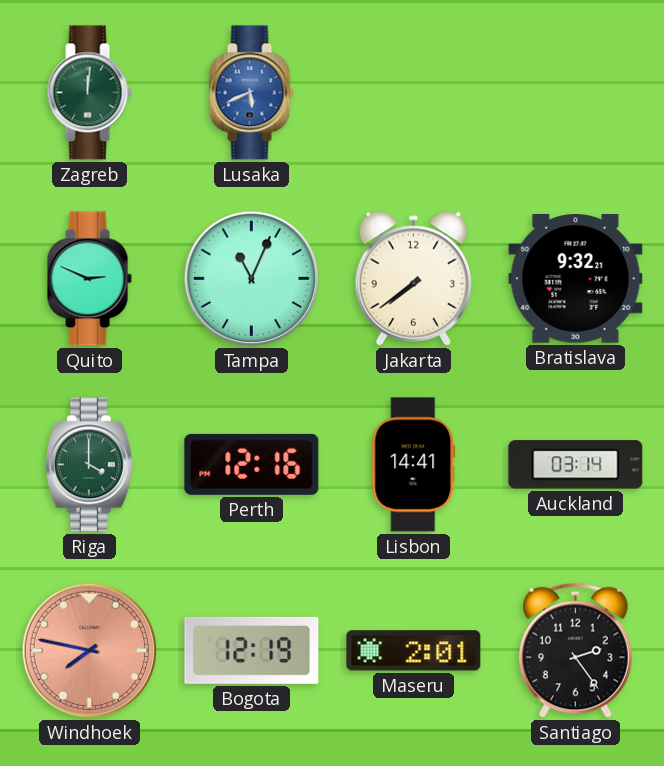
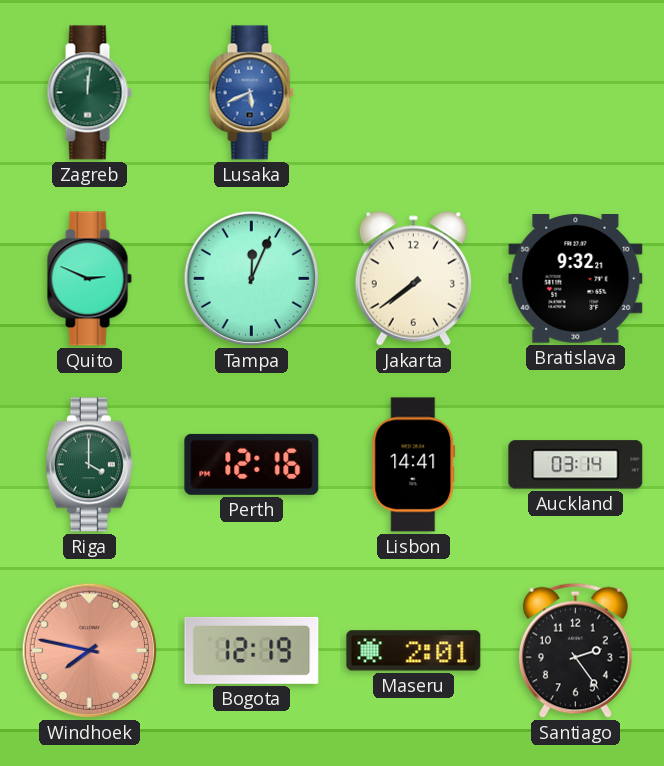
Tampa: 11:04 -> 12:04
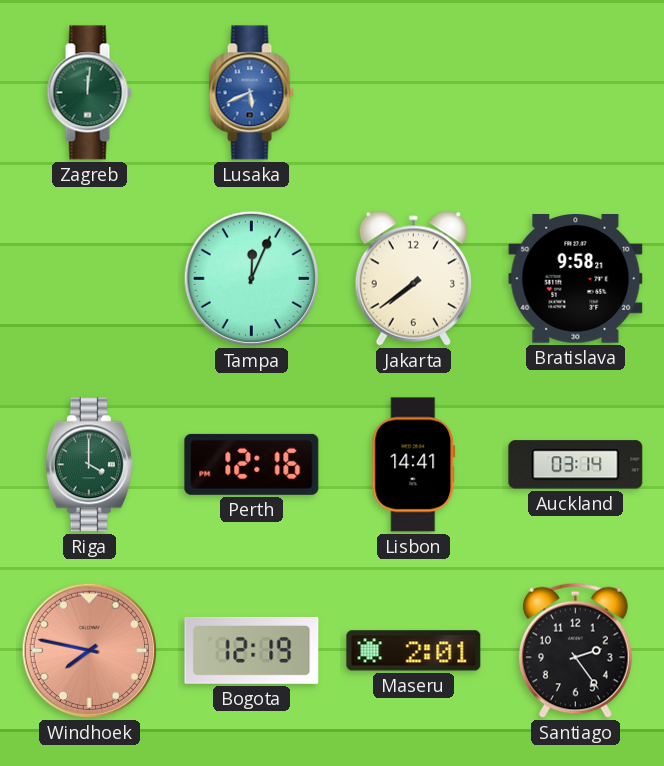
Quito: 2:49 -> none
Bratislava: 9:32 -> 9:58
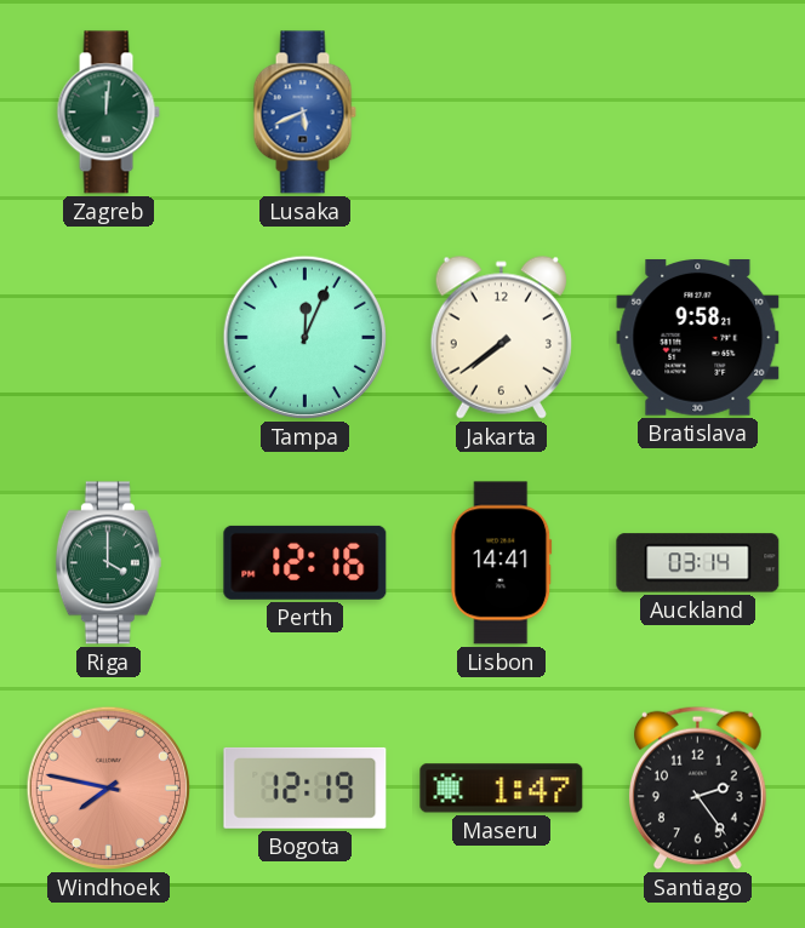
Maseru: 2:01 -> 1:47
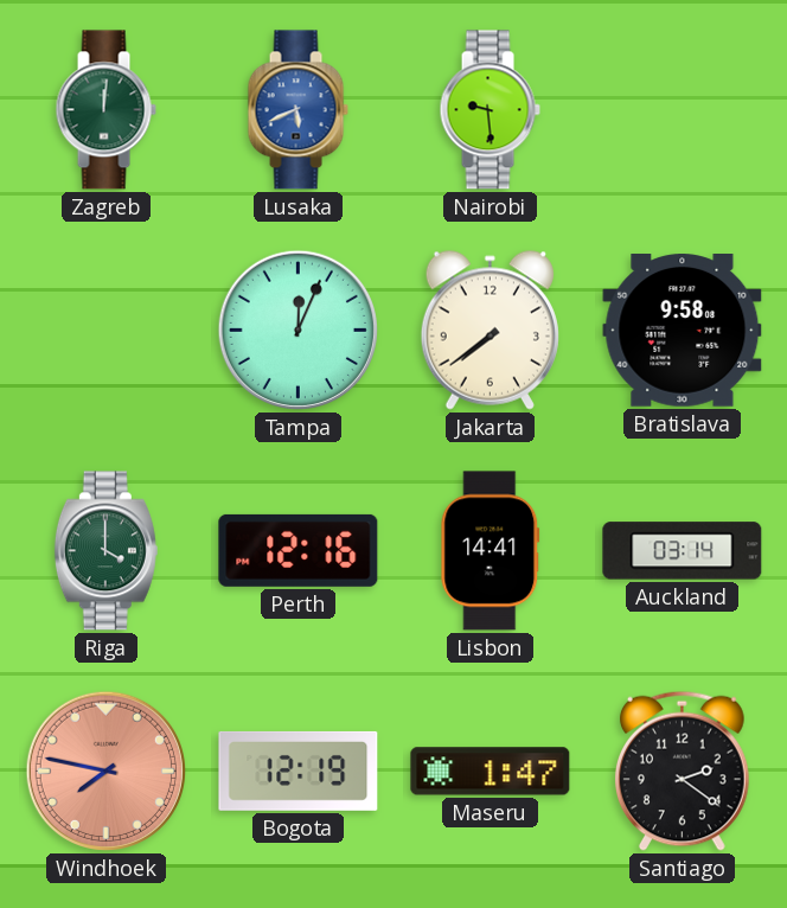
Nairobi: none -> 9:29
Bratislava: 9:58:21 -> 9:58:08
Santiago: 2:24 -> 2:21
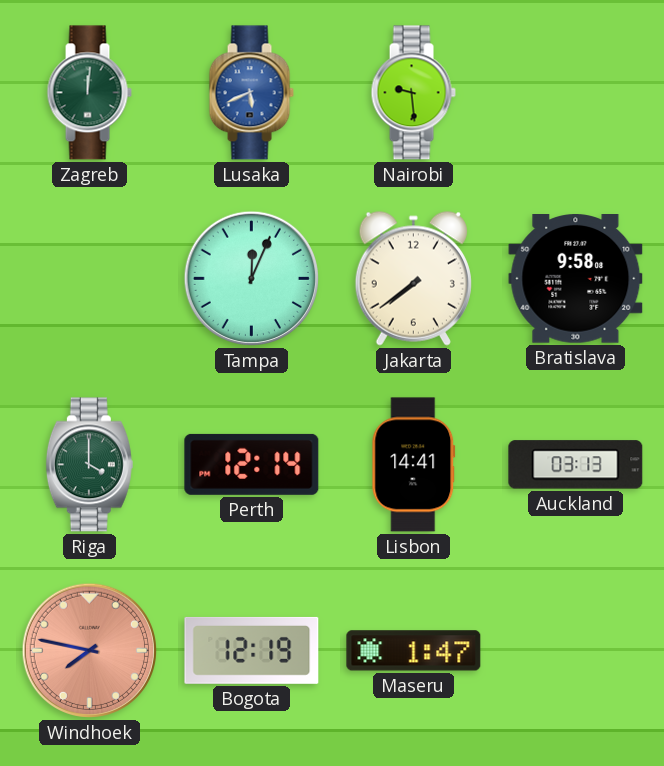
Perth: 12:16 -> 12:14
Auckland: 03:14 -> 03:13
Santiago: 2:21 -> none
